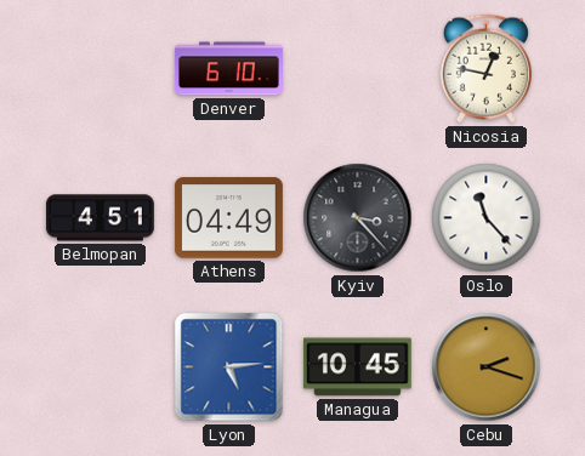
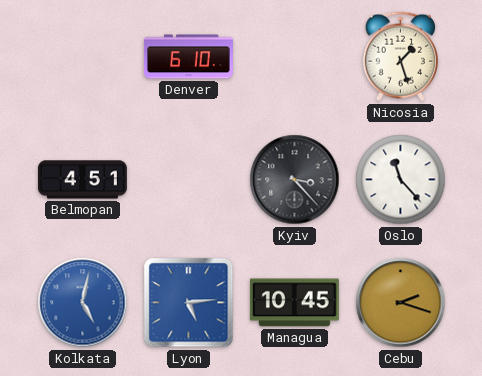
Nicosia: 12:47 -> 1:27
Athens: 04:49 -> none
Kolkata: none -> 5:02
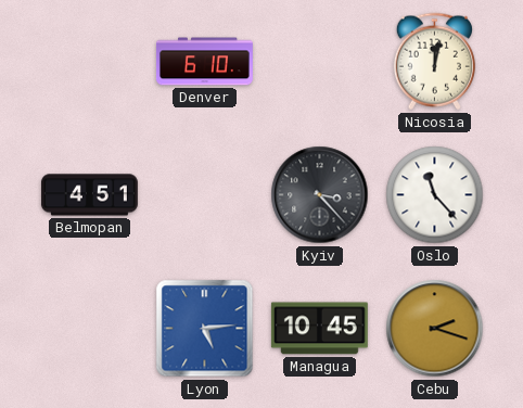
Nicosia: 1:27 -> 12:02
Kolkata: 5:02 -> none
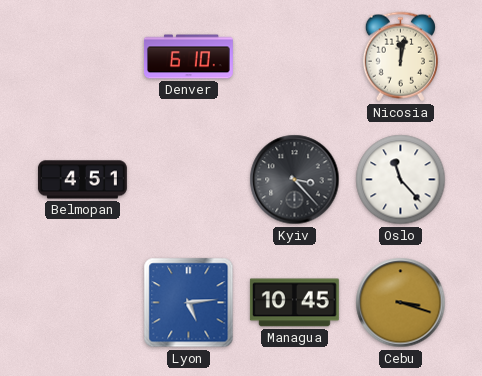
Cebu: 2:18 -> 3:18
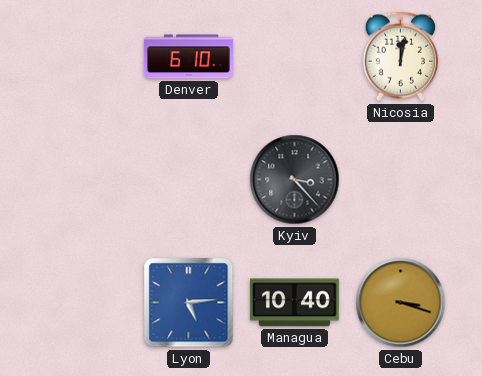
Belmopan: 4:51 -> none
Oslo: 11:23 -> none
Managua: 10:45 -> 10:40
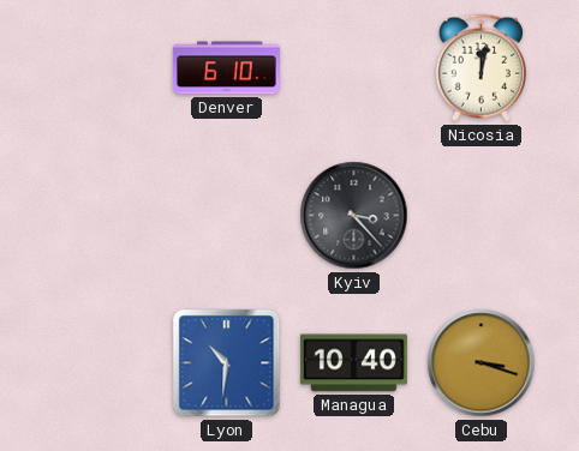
Lyon: 5:14 -> 10:31
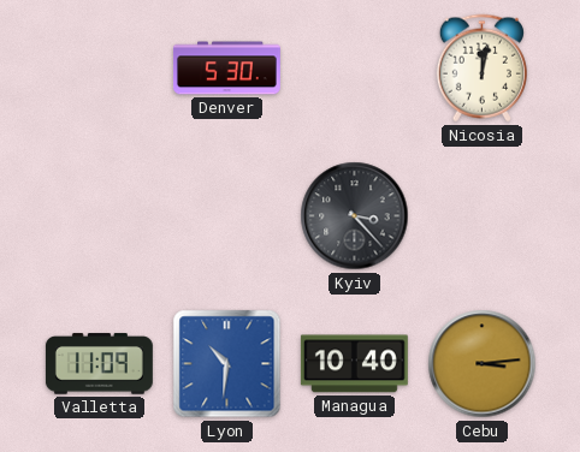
Denver: 6:10 -> 5:30
Valletta: none -> 11:09
Cebu: 3:18 -> 3:14
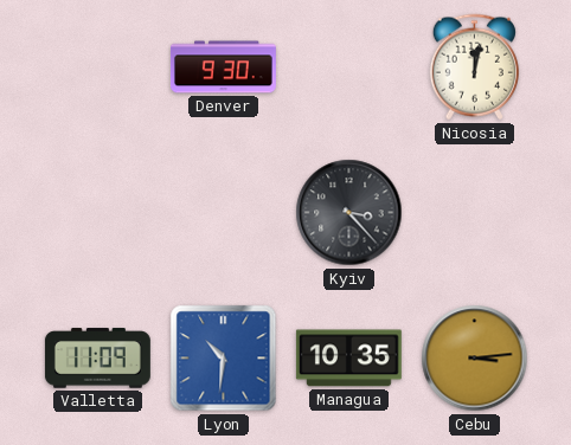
Denver: 5:30 -> 9:30
Managua: 10:40 -> 10:35
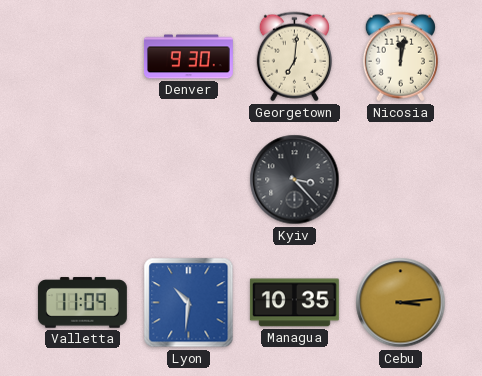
Georgetown: none -> 7:01
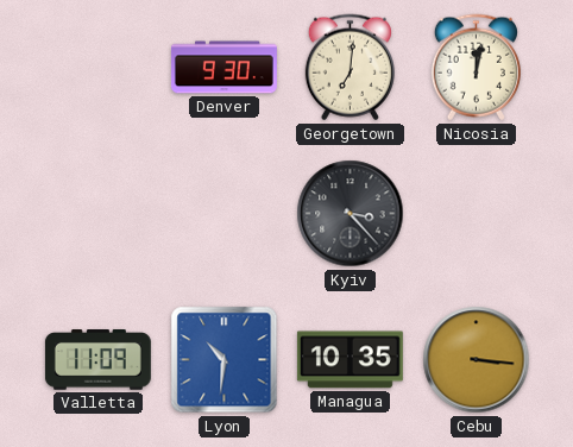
Cebu: 3:14 -> 3:16
